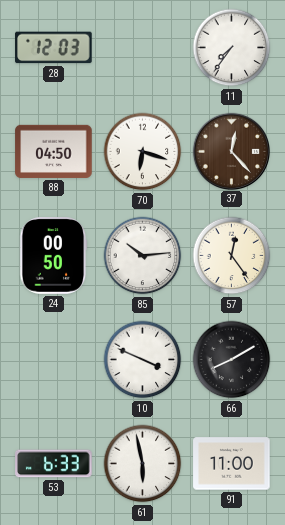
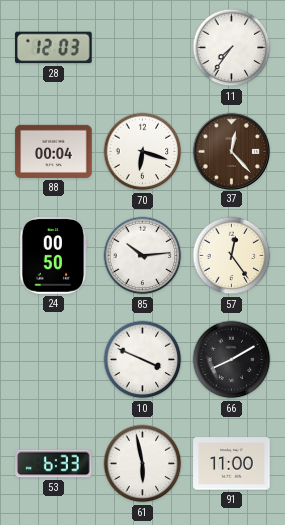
88: 04:50 -> 00:04
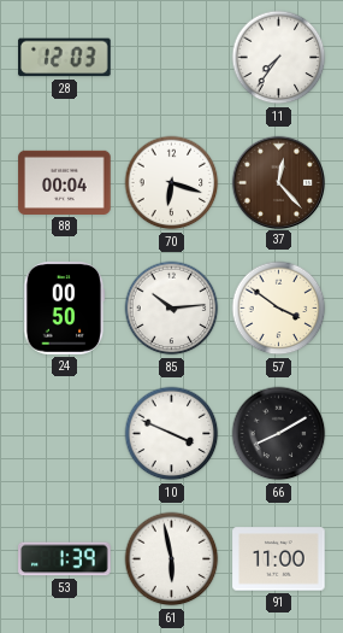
57: 12:24 -> 3:51
53: 6:33 -> 1:39
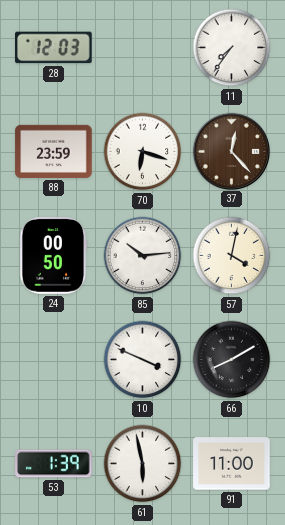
88: 00:04 -> 23:59
57: 3:51 -> 4:02
